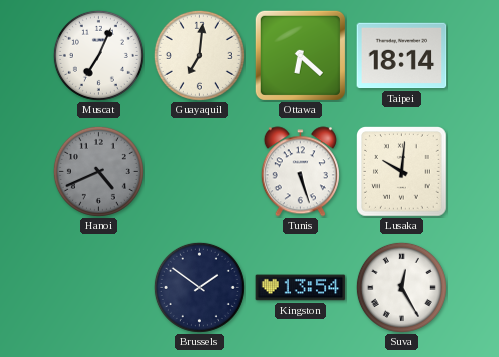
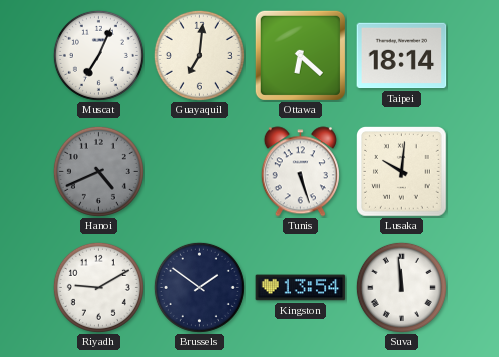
Riyadh: none -> 9:10
Suva: 12:25 -> 11:59
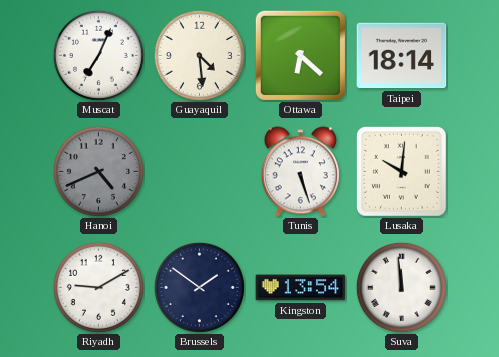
Guayaquil: 7:01 -> 4:29
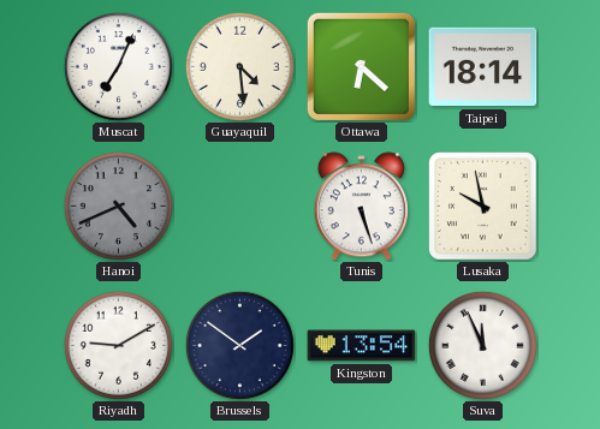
Lusaka: 10:01 -> 9:58
Suva: 11:59 -> 11:56
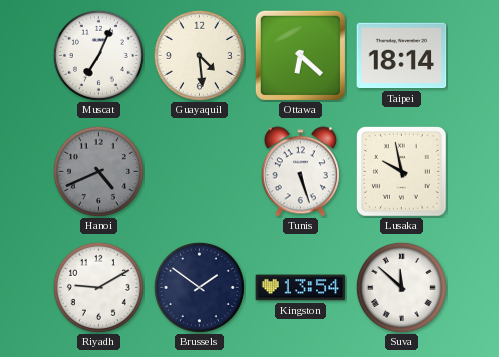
Suva: 11:56 -> 11:52
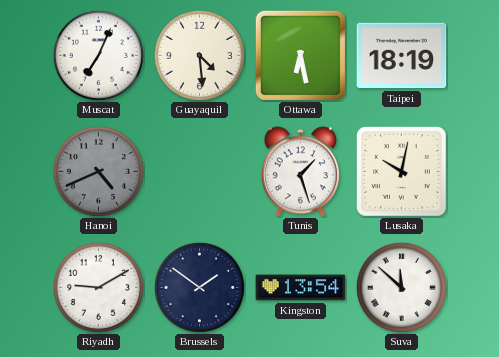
Ottawa: 6:22 -> 6:28
Taipei: 18:14 -> 18:19
Tunis: 5:27 -> 1:27
Lusaka: 9:58 -> 10:02
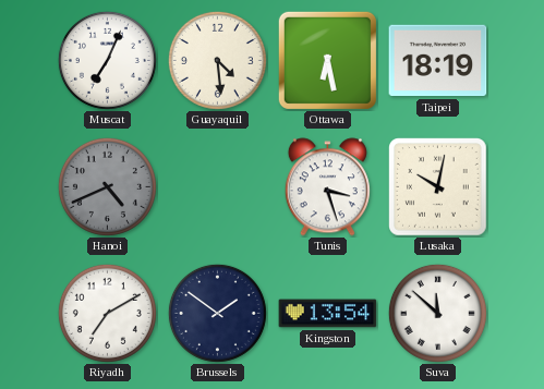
Tunis: 1:27 -> 3:27
Riyadh: 9:10 -> 7:10
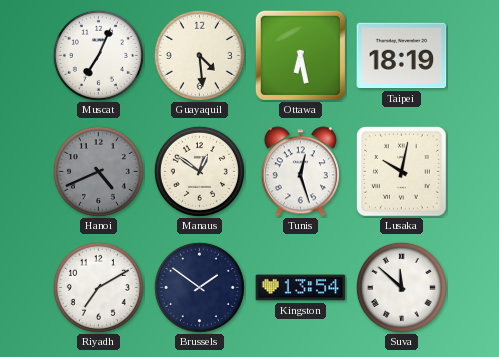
Manaus: none -> 12:51
Tunis: 3:27 -> 12:27
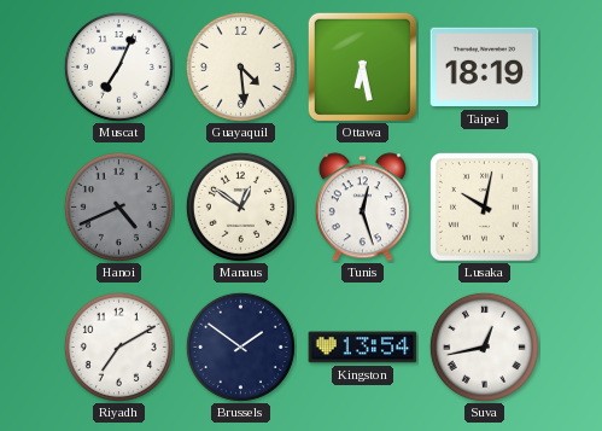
Suva: 11:52 -> 12:43
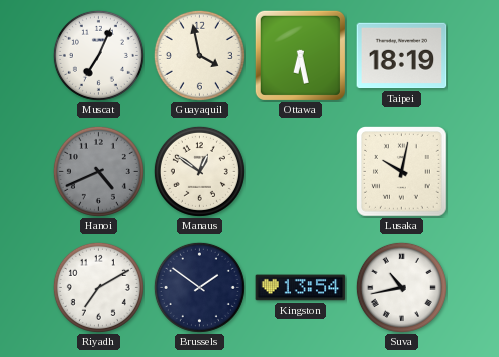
Guayaquil: 4:29 -> 3:58
Tunis: 12:27 -> none
Suva: 12:43 -> 10:43
